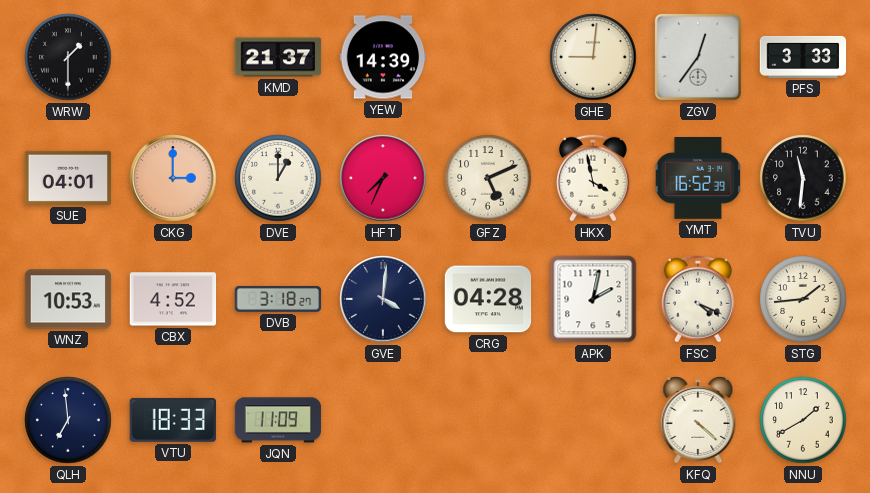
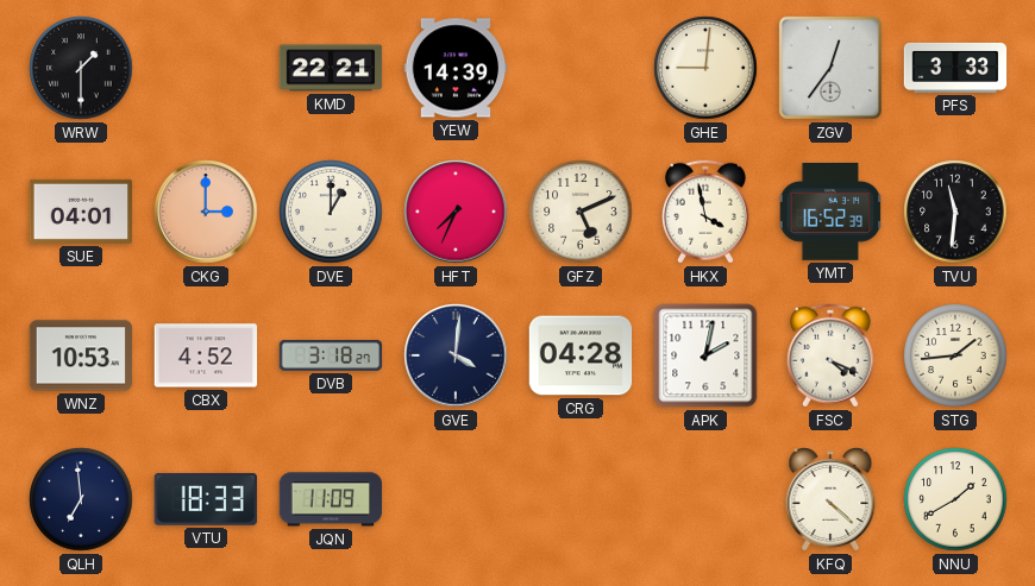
KMD: 21:37 -> 22:21
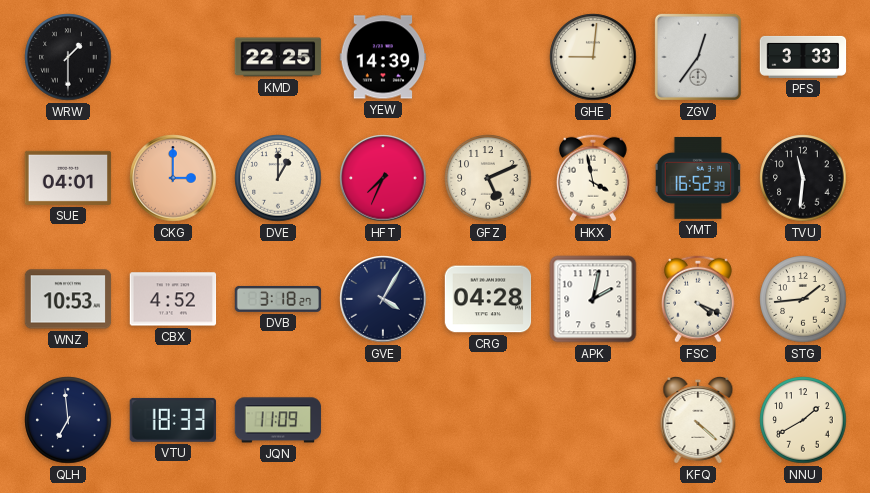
KMD: 22:21 -> 22:25
GVE: 4:01 -> 4:05
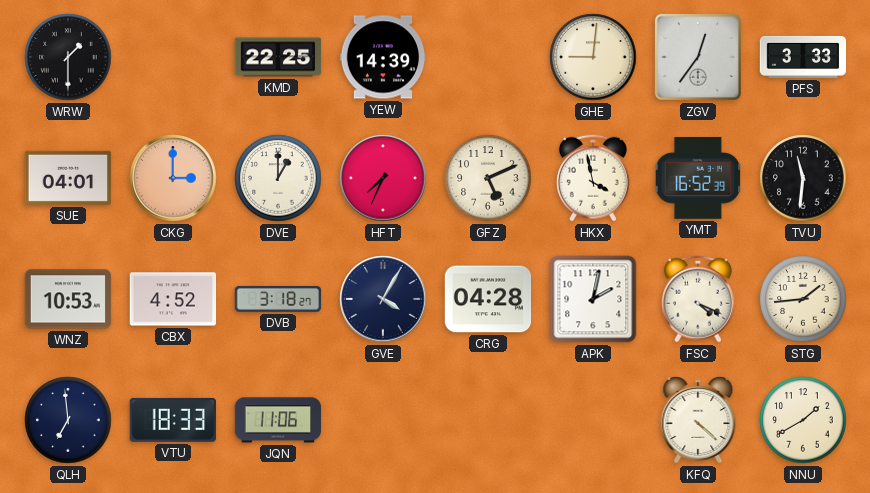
JQN: 11:09 -> 11:06
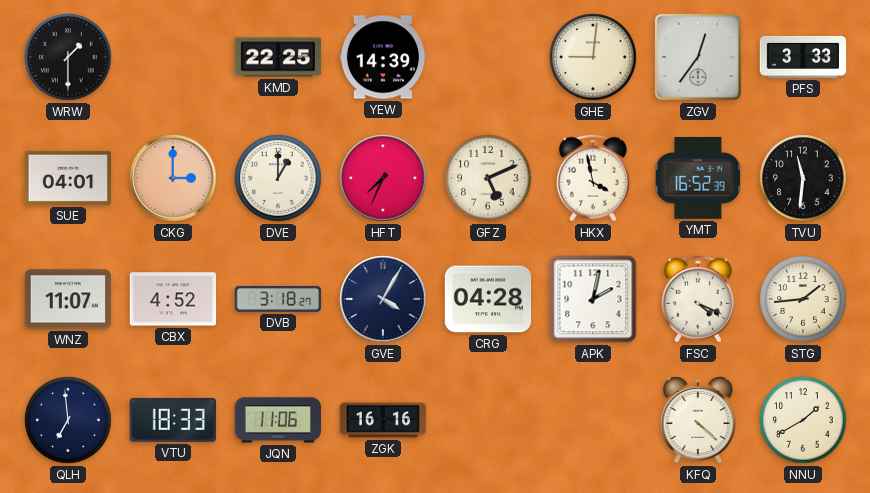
WNZ: 10:53 -> 11:07
ZGK: none -> 16:16
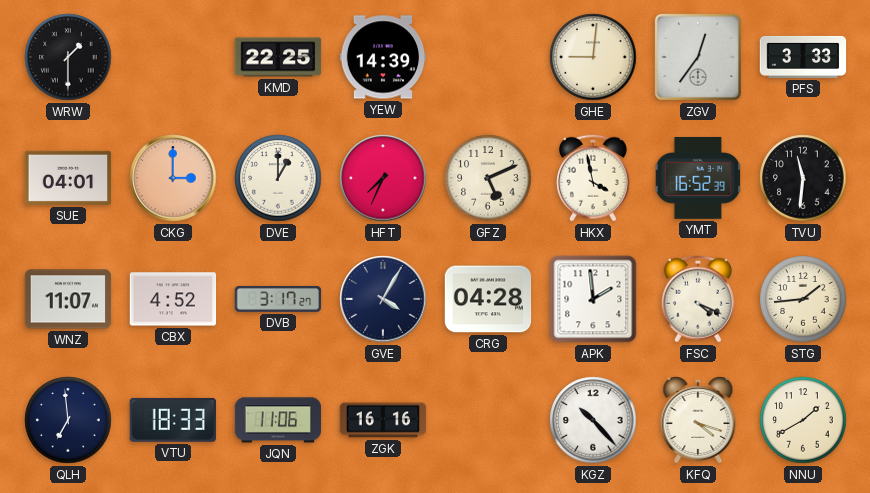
DVB: 3:18 -> 3:17
APK: 2:02 -> 1:59
KGZ: none -> 10:23
KFQ: 4:22 -> 4:18
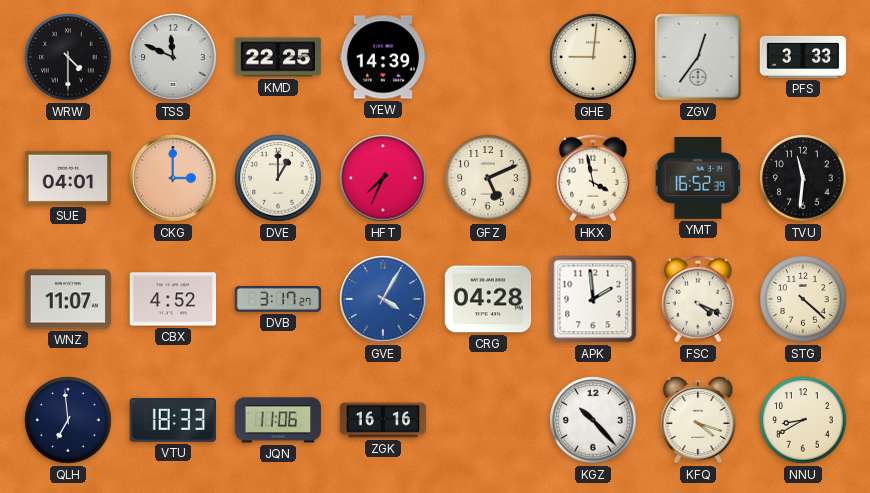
WRW: 1:30 -> 4:30
TSS: none -> 11:49
GVE dial: navy -> blue
STG: 1:44 -> 4:22
NNU: 1:40 -> 8:40
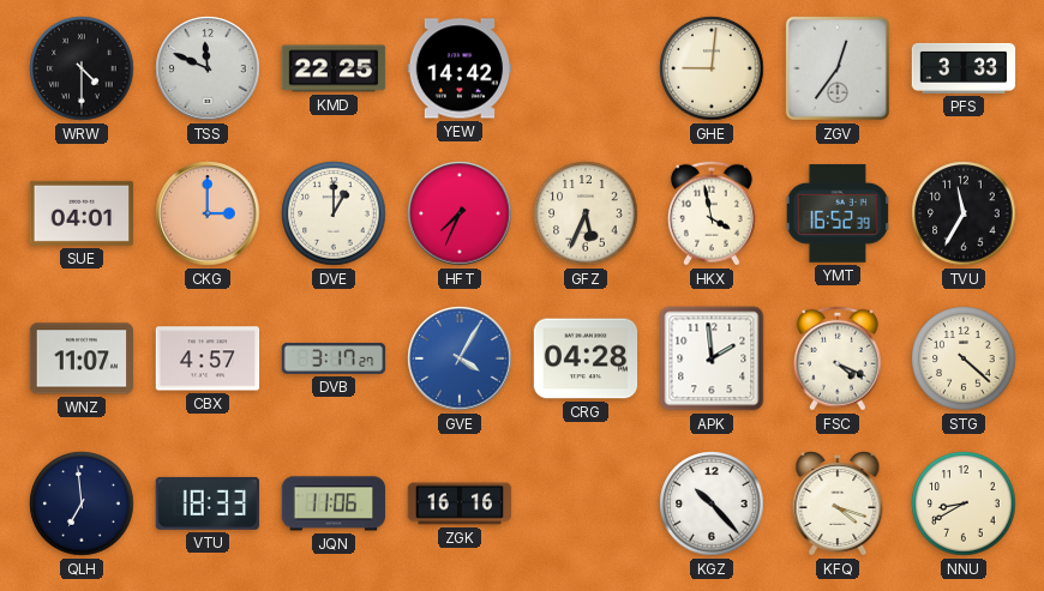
YEW: 14:39 -> 14:42
GFZ: 5:11 -> 5:34
TVU: 11:31 -> 11:35
CBX: 4:52 -> 4:57
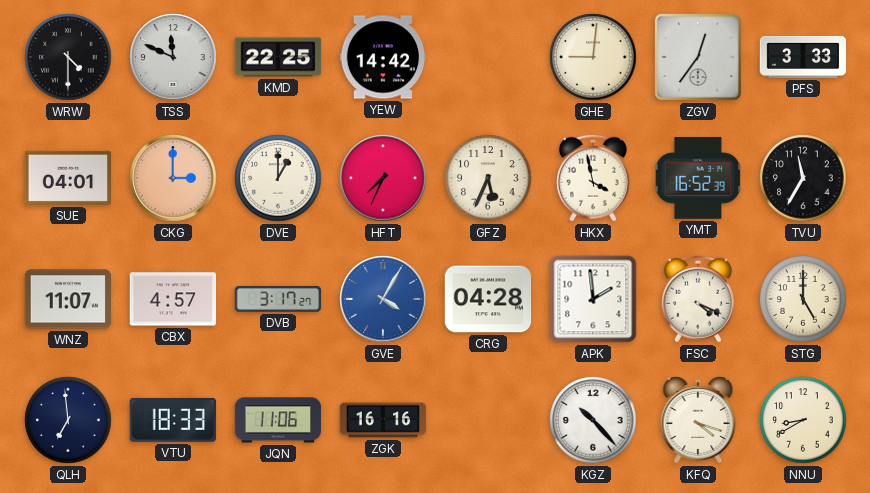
STG: 4:22 -> 5:00
